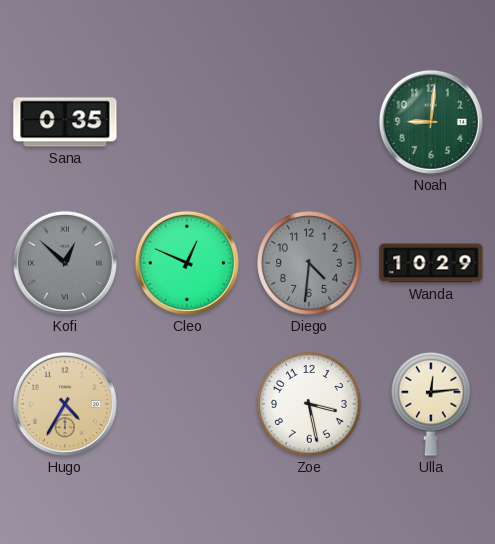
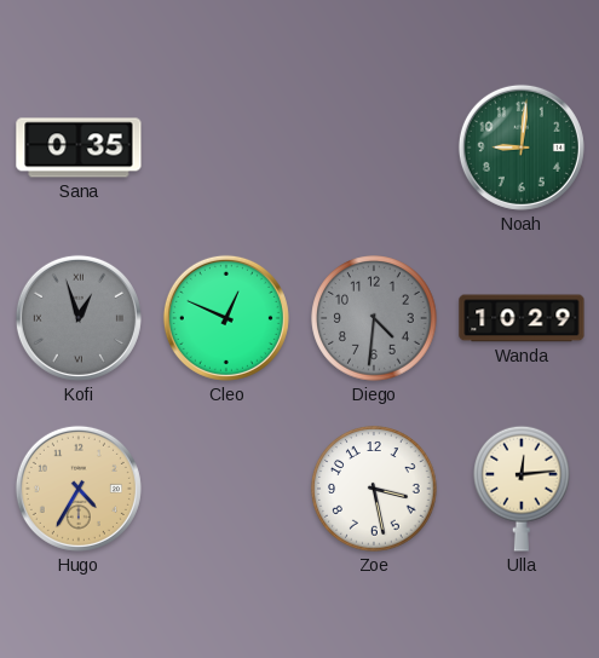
Kofi: 12:52 -> 12:57
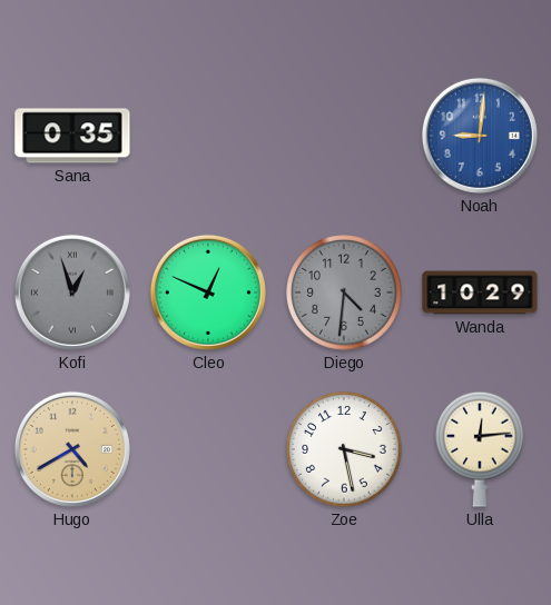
Noah dial: green -> blue
Hugo: 4:35 -> 4:40
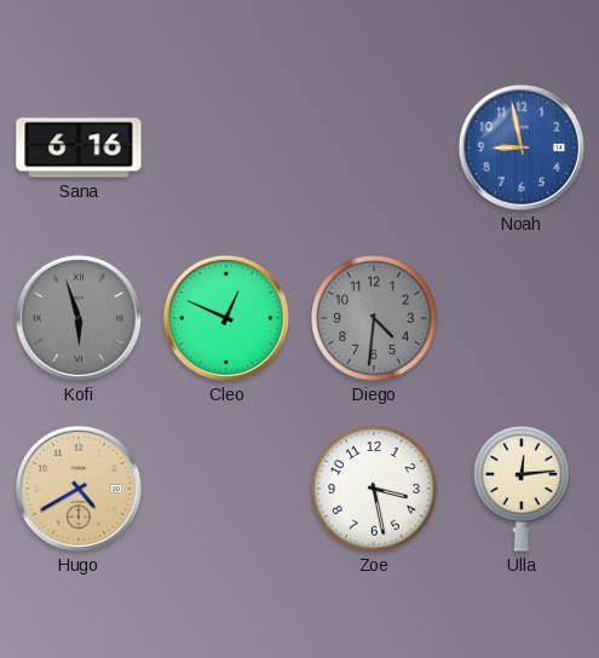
Sana: 0:35 -> 6:16
Noah: 9:01 -> 8:58
Kofi: 12:57 -> 5:57
Wanda: 10:29 -> none
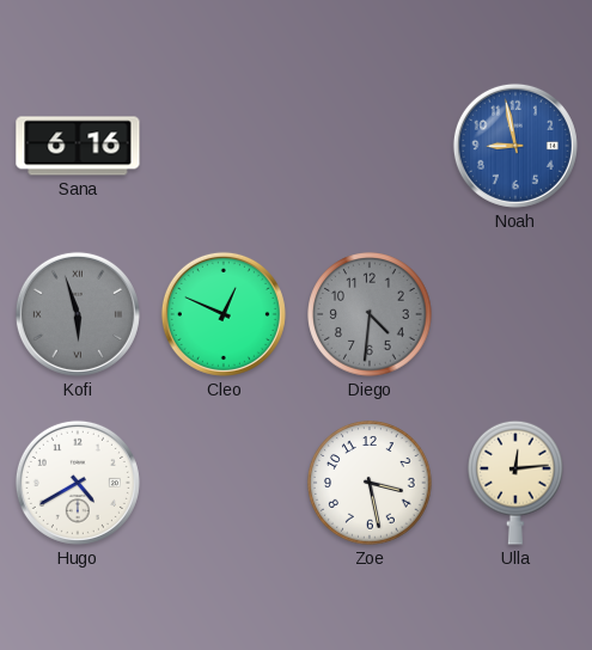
Hugo dial: champagne -> white
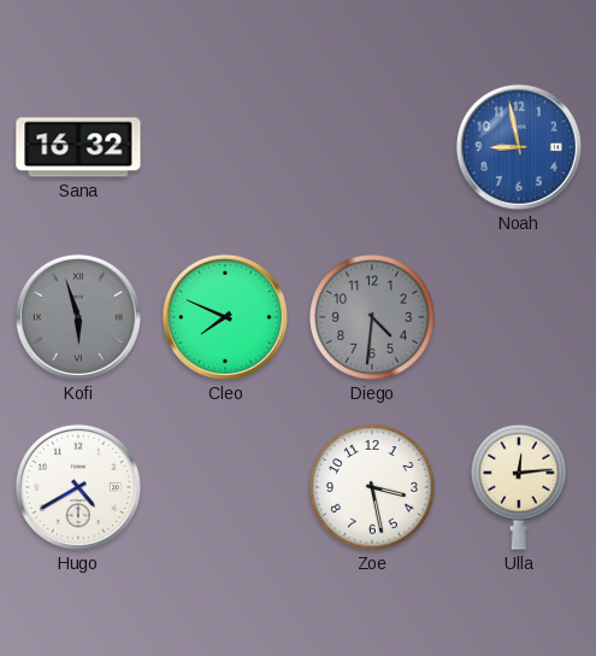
Sana: 6:16 -> 16:32
Cleo: 12:49 -> 7:49
